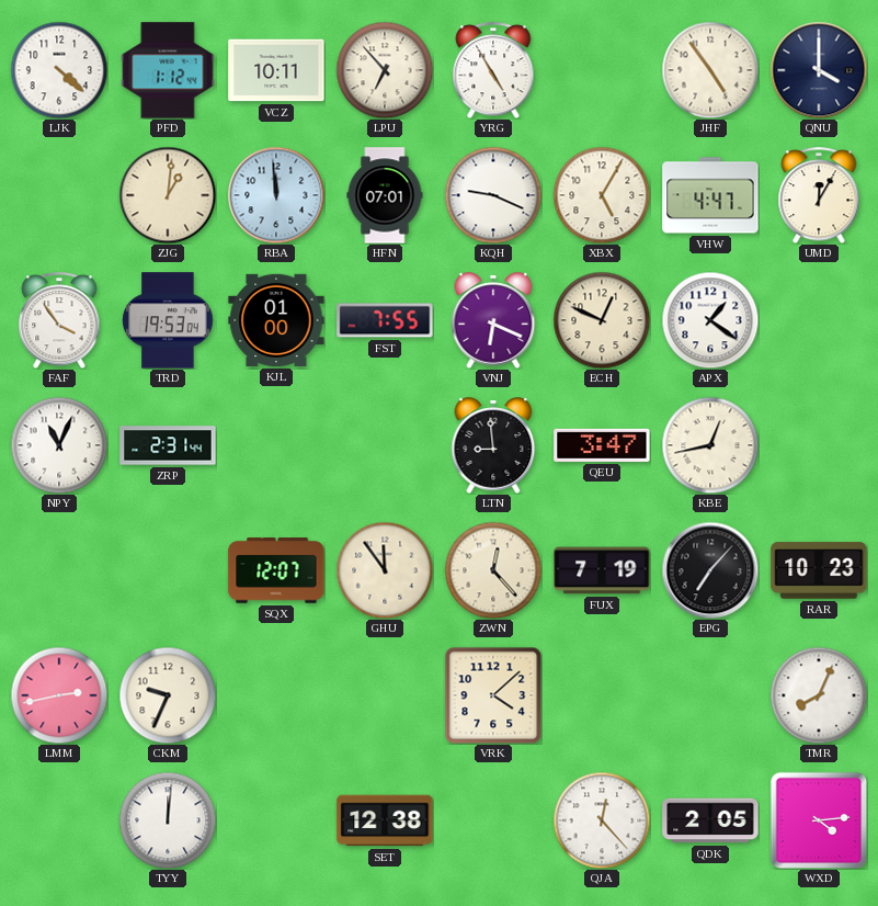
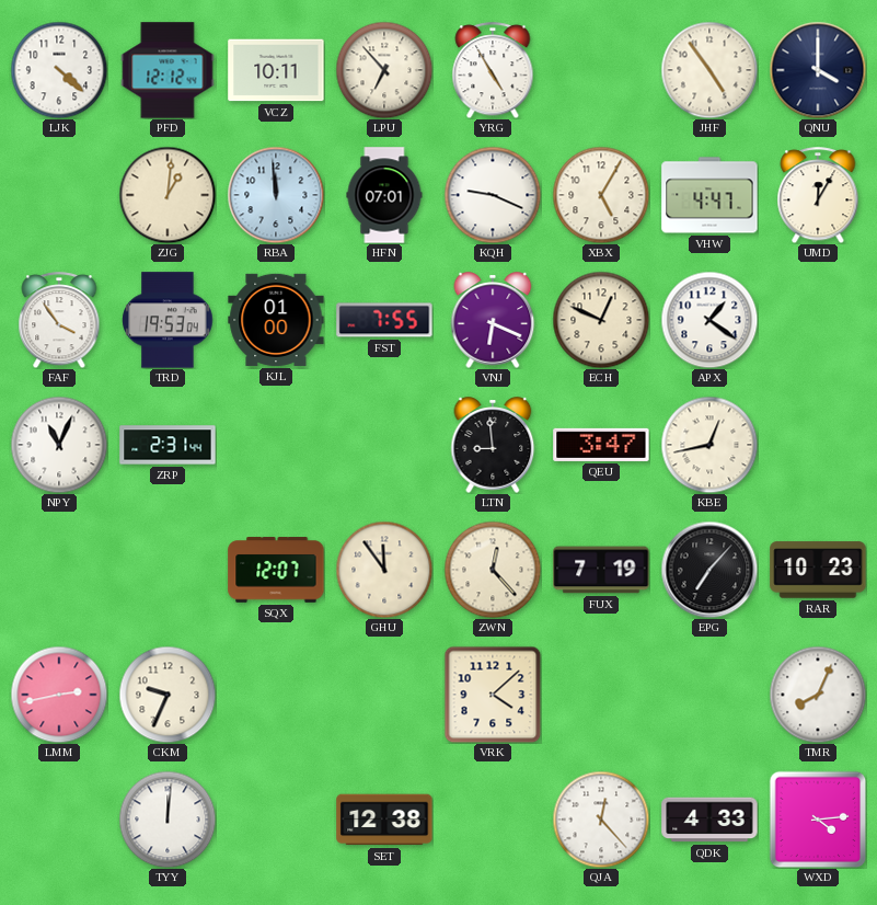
PFD: 1:12 -> 12:12
QDK: 2:05 -> 4:33
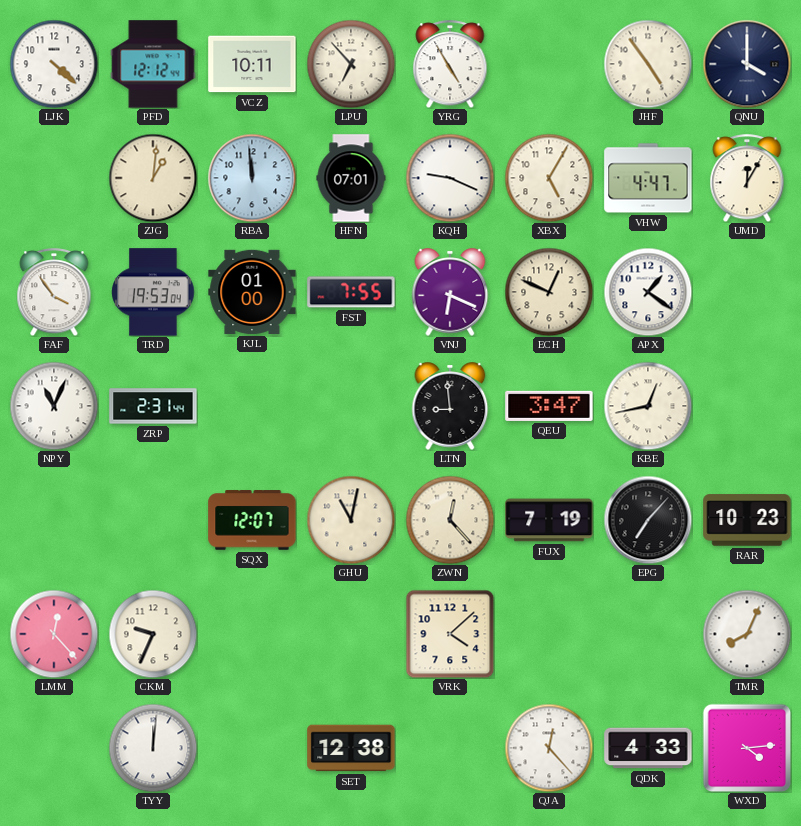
GHU: 11:54 -> 11:02
LMM: 2:43 -> 12:23
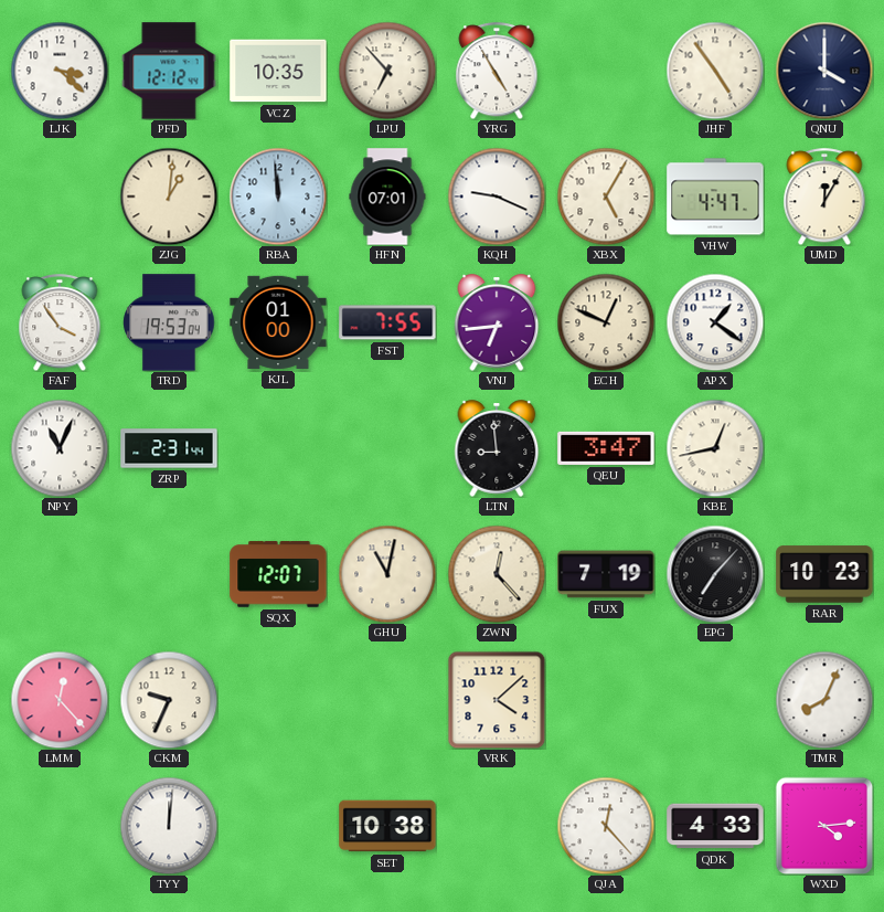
LJK: 4:22 -> 3:22
VCZ: 10:11 -> 10:35
VNJ: 6:19 -> 6:44
SET: 12:38 -> 10:38
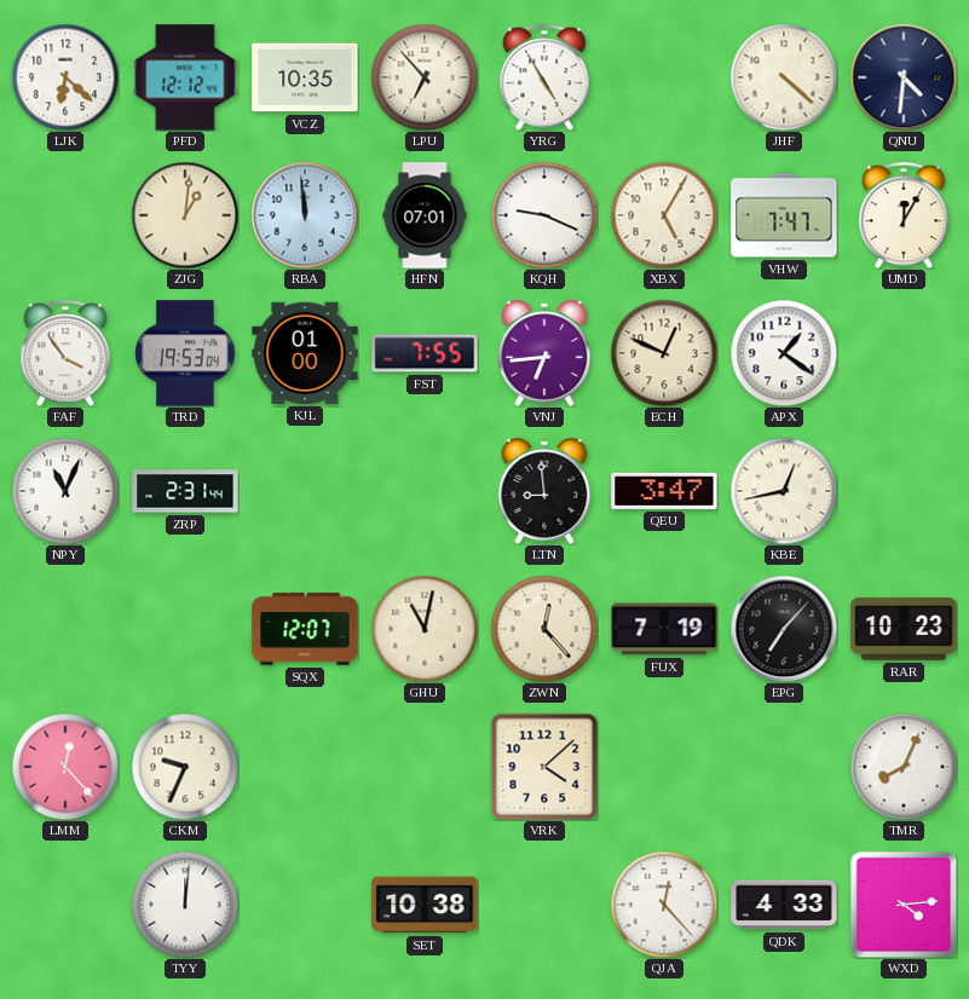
LJK: 3:22 -> 6:22
JHF: 4:54 -> 4:22
QNU: 4:00 -> 4:31
VHW: 4:47 -> 7:47
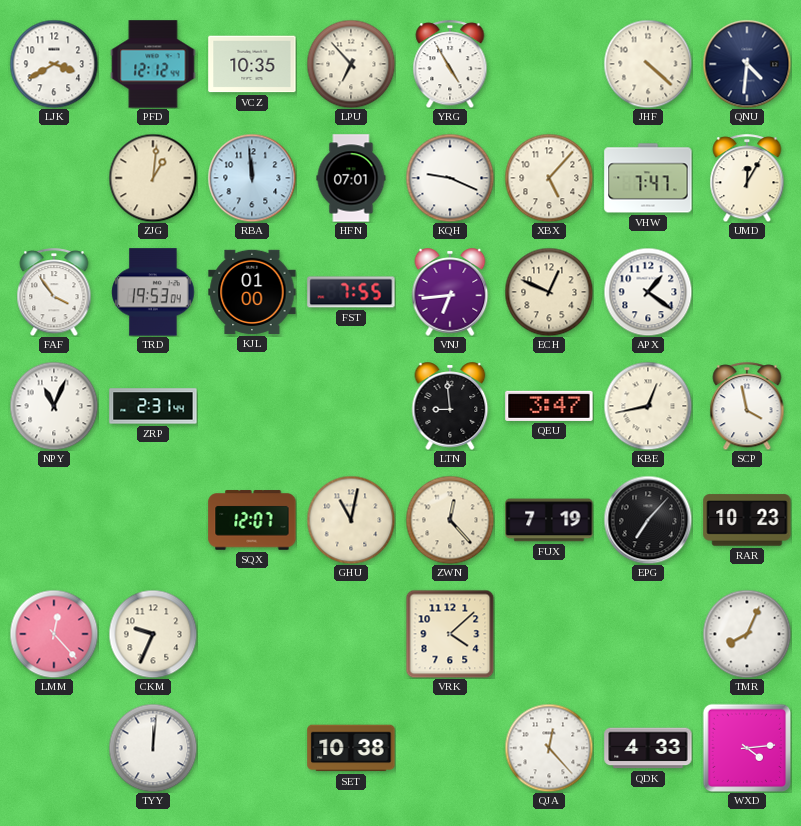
LJK: 6:22 -> 3:40
XBX: 5:05 -> 5:07
SCP: none -> 3:58
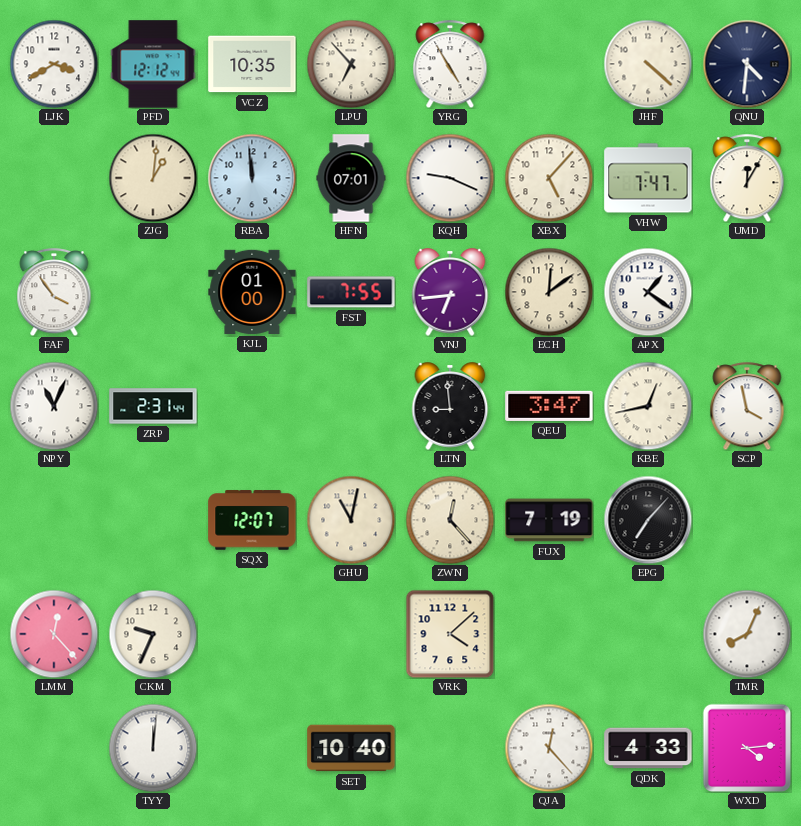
TRD: 19:53 -> none
ECH: 12:49 -> 12:09
RAR: 10:23 -> none
SET: 10:38 -> 10:40
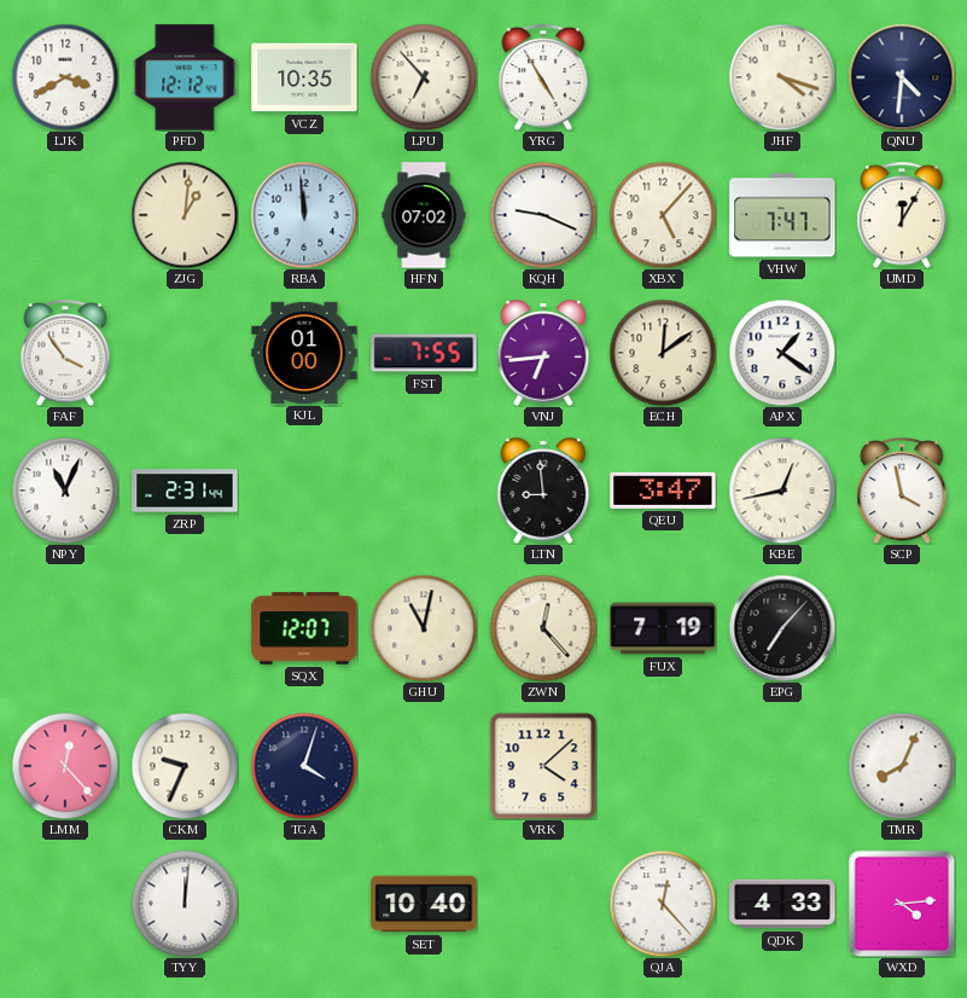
JHF: 4:22 -> 4:18
HFN: 07:01 -> 07:02
TGA: none -> 4:03
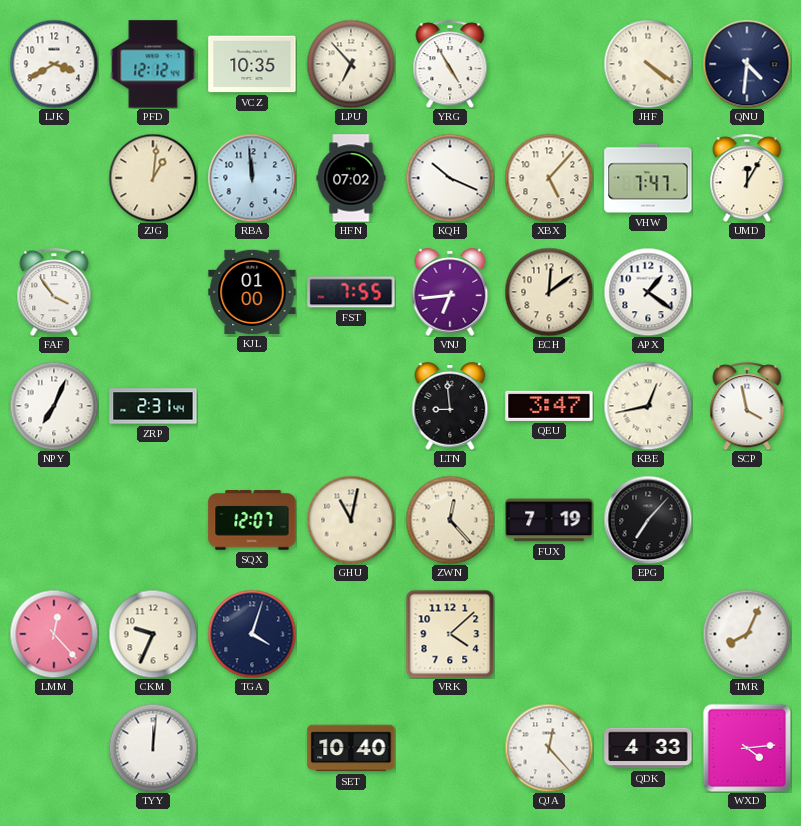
JHF: 4:18 -> 4:21
KQH: 9:19 -> 10:19
NPY: 11:04 -> 7:04
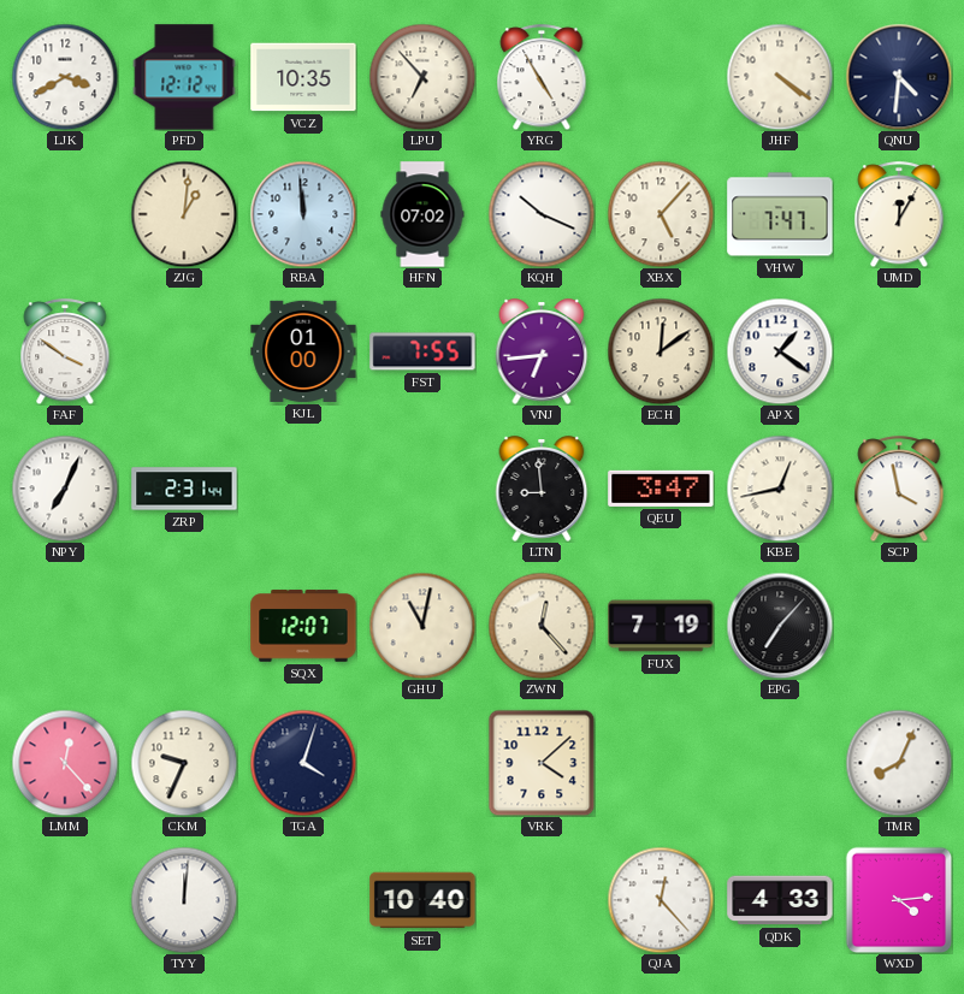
FAF: 3:54 -> 3:51
